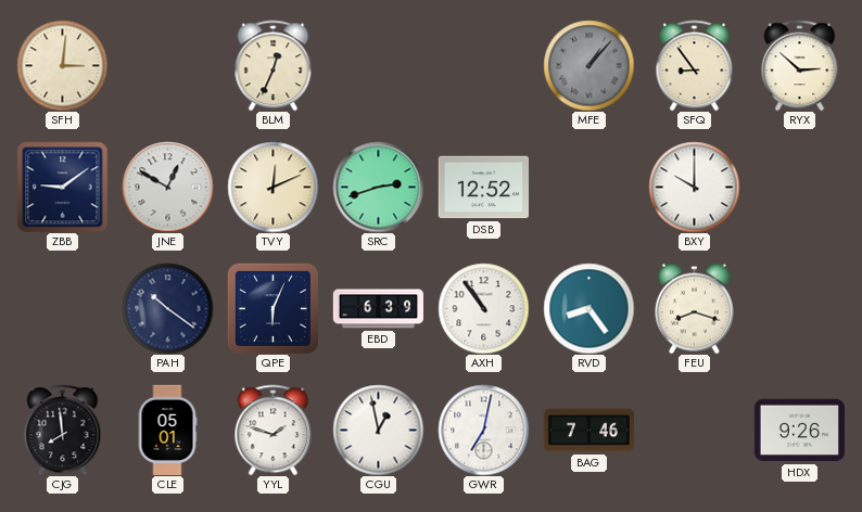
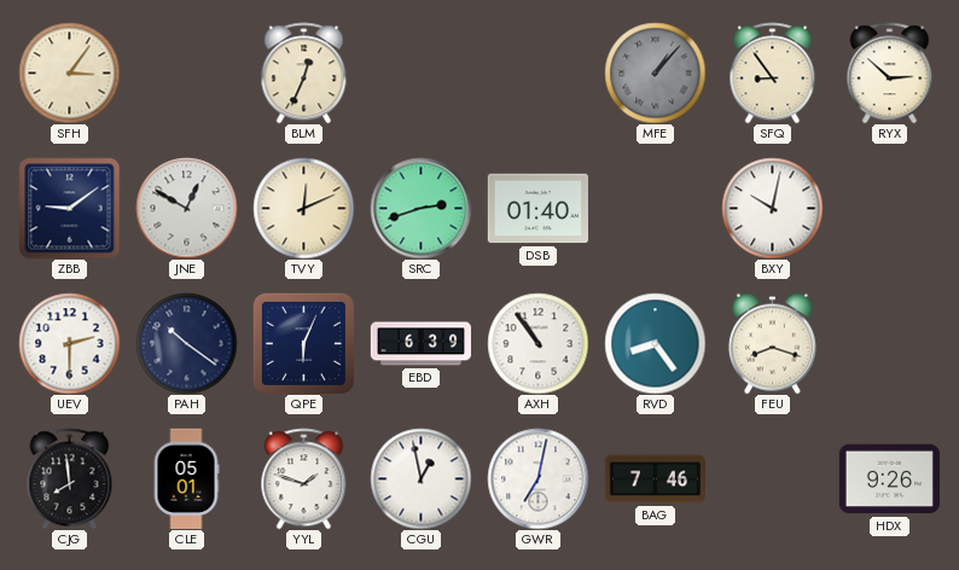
SFH: 3:01 -> 3:06
DSB: 12:52 -> 01:40
BXY: 10:00 -> 10:02
UEV: none -> 2:30
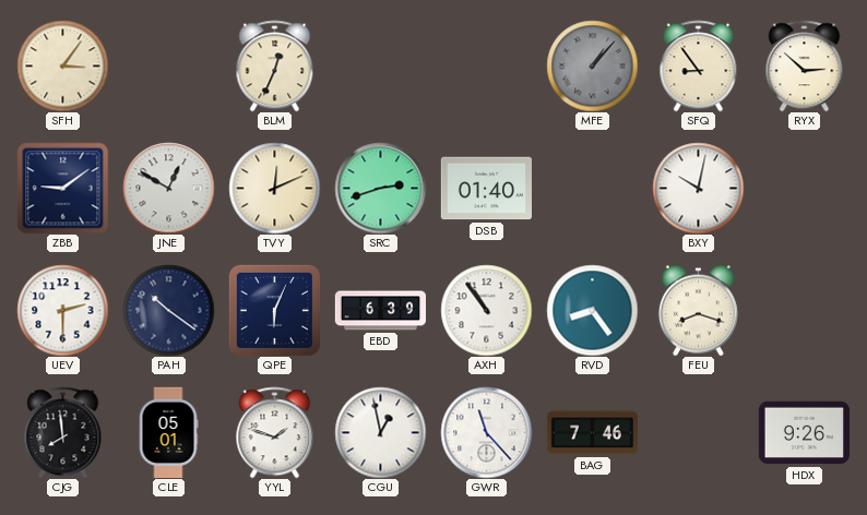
GWR: 7:02 -> 11:23
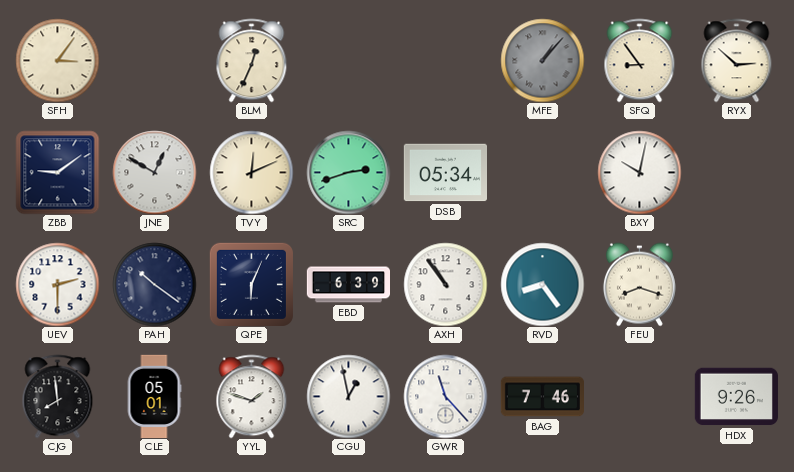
DSB: 01:40 -> 05:34
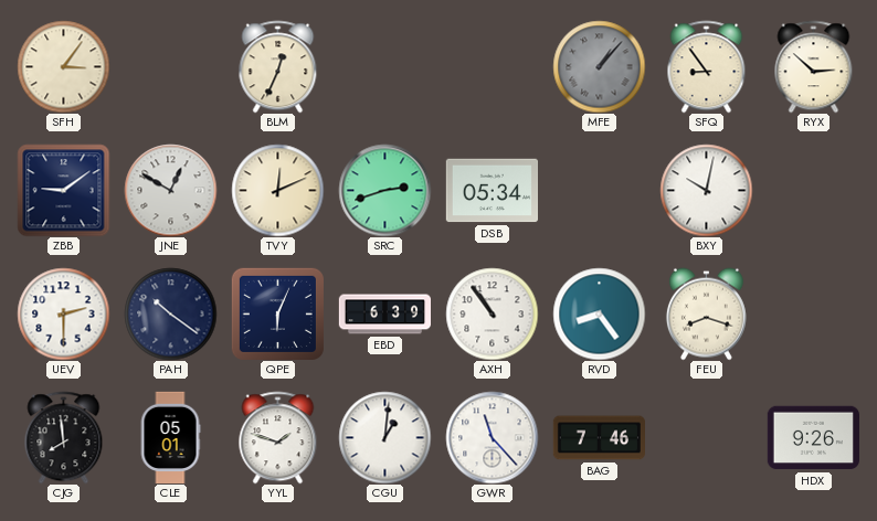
CGU: 12:58 -> 1:01
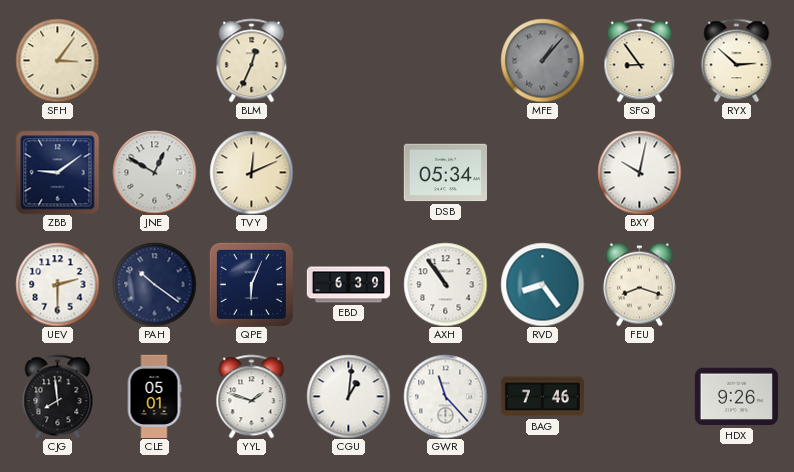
SRC: 2:42 -> none
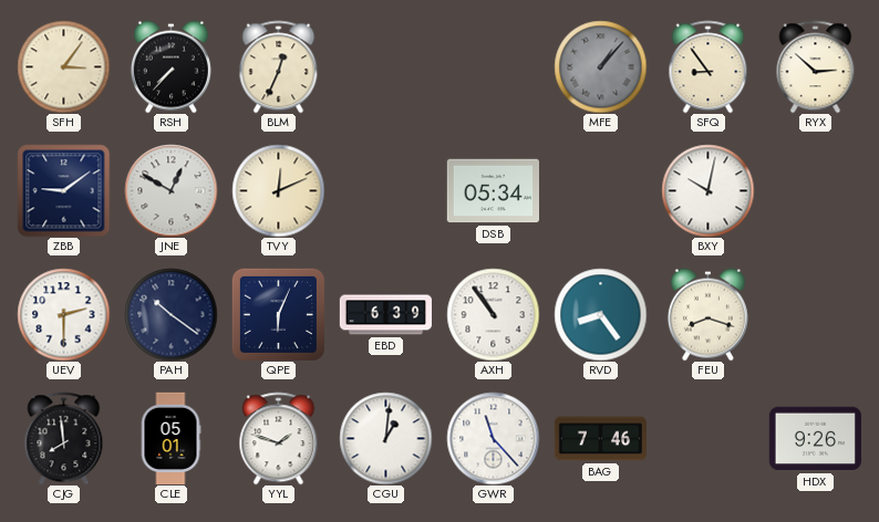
RSH: none -> 7:37
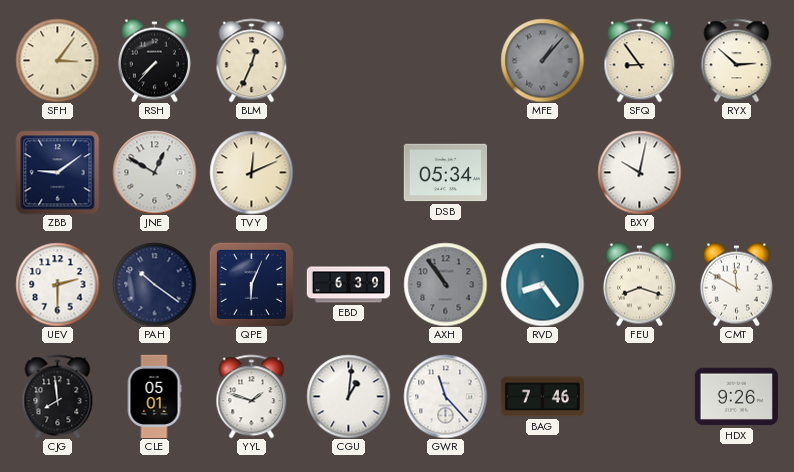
AXH dial: white -> grey
CMT: none -> 11:50
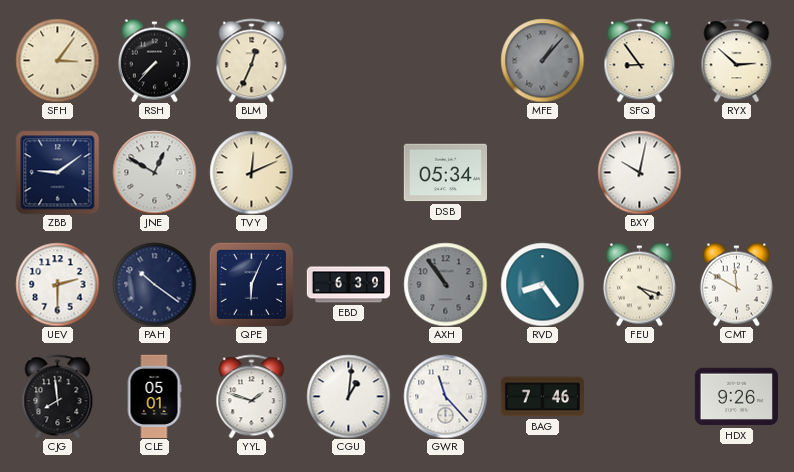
FEU: 8:18 -> 4:18
